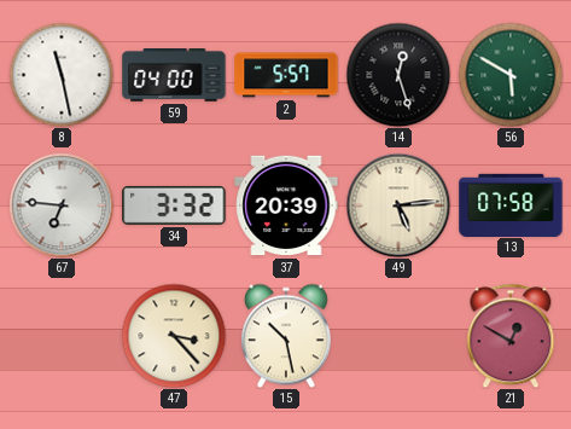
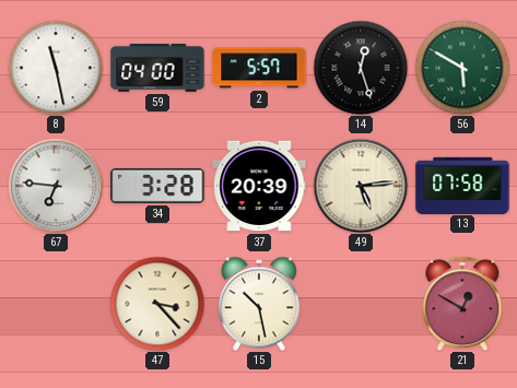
34: 3:32 -> 3:28
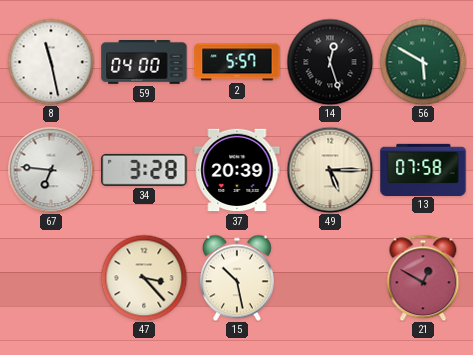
49: 5:14 -> 5:15
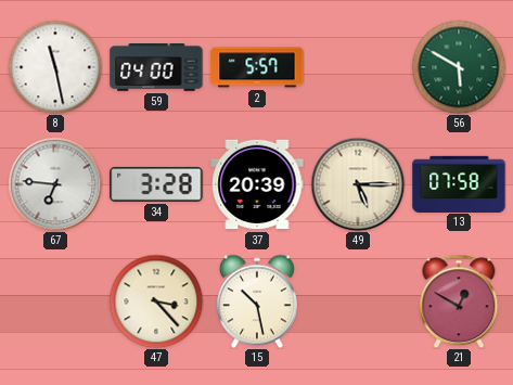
14: 12:27 -> none
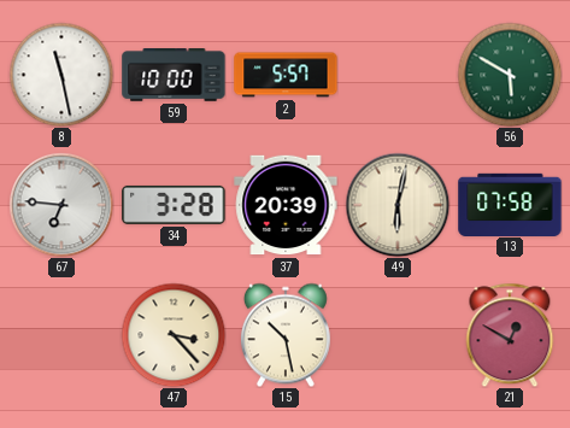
59: 04:00 -> 10:00
49: 5:15 -> 6:02
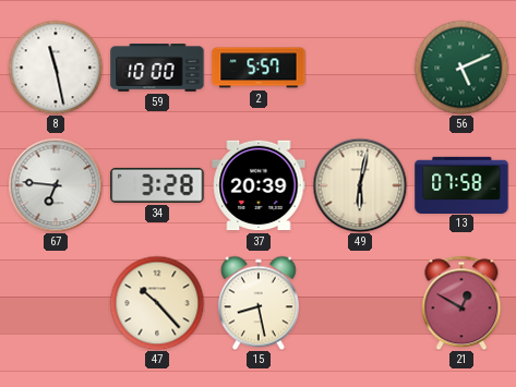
56: 5:50 -> 5:11
47: 3:23 -> 10:23
15: 10:28 -> 8:28
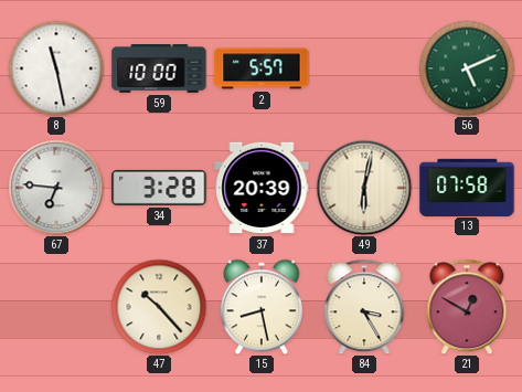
84: none -> 3:25
